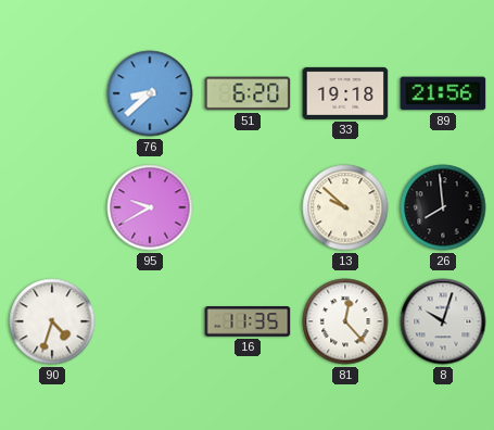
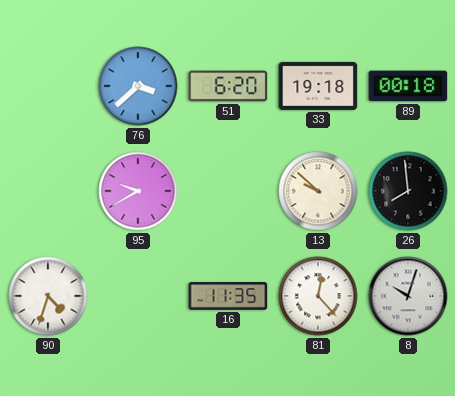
76: 8:38 -> 3:38
89: 21:56 -> 00:18
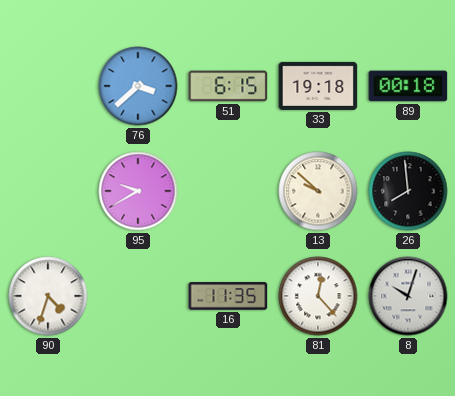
51: 6:20 -> 6:15
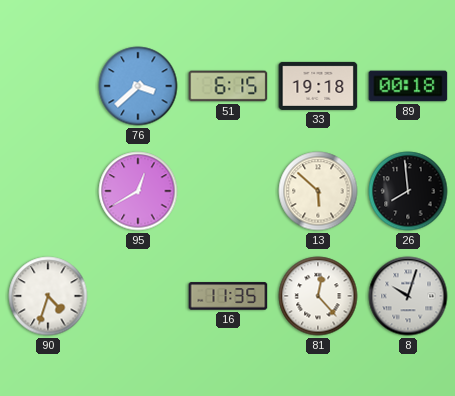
95: 9:40 -> 12:40
13: 9:52 -> 5:52
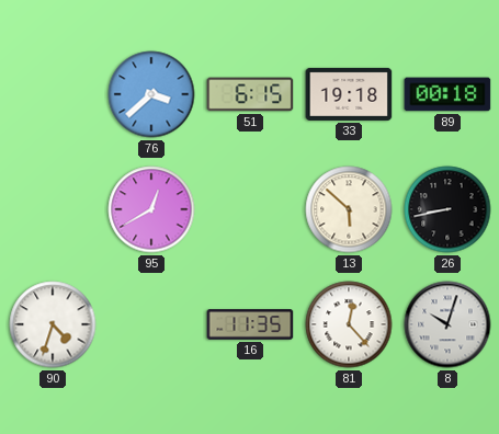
26: 7:59 -> 8:43
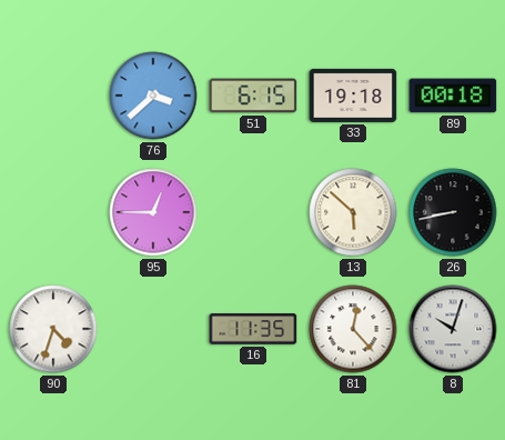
95: 12:40 -> 12:45
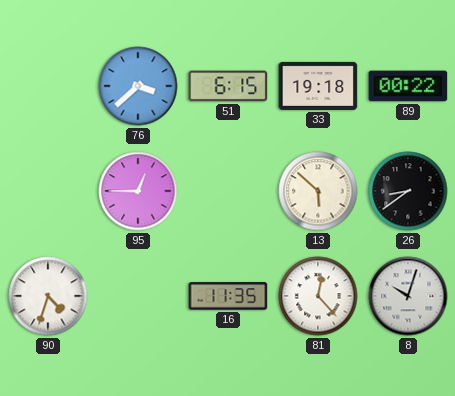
89: 00:18 -> 00:22
26: 8:43 -> 8:39
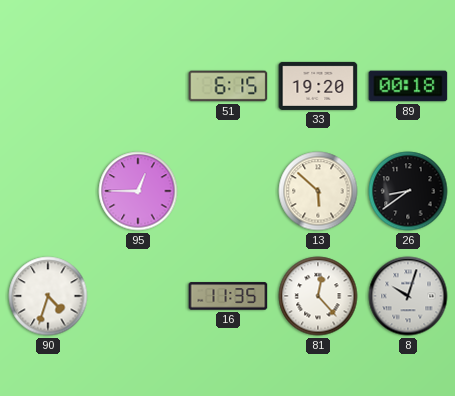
76: 3:38 -> none
33: 19:18 -> 19:20
89: 00:22 -> 00:18
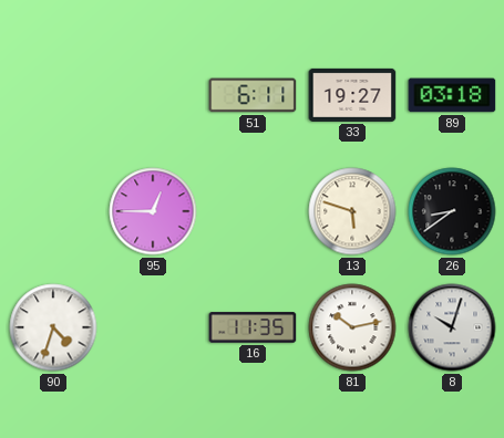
51: 6:15 -> 6:11
33: 19:20 -> 19:27
89: 00:18 -> 03:18
13: 5:52 -> 5:48
81: 12:23 -> 10:13
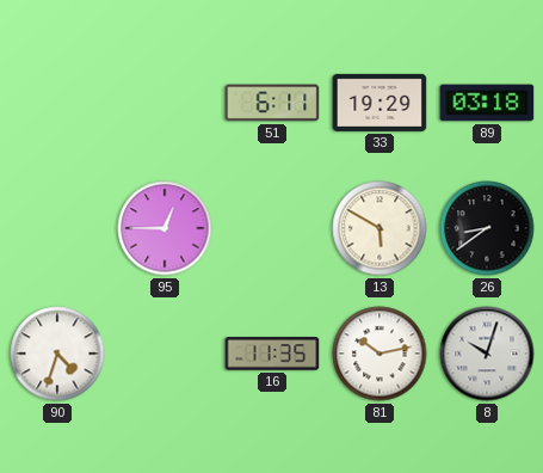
33: 19:27 -> 19:29
13: 5:48 -> 5:50
